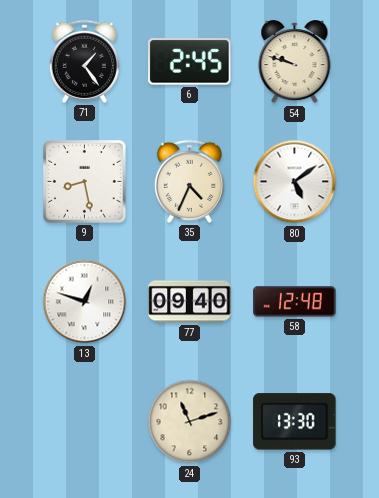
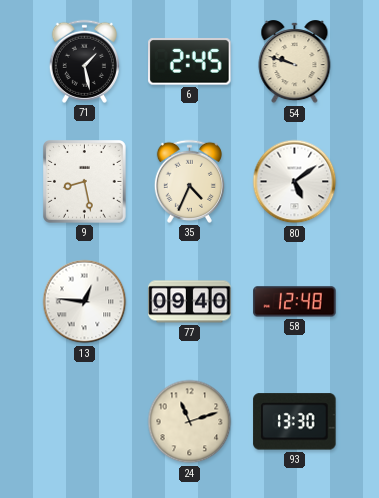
71: 1:24 -> 1:28
13: 12:48 -> 12:46
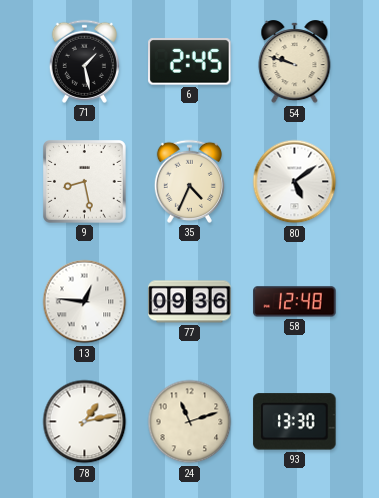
77: 09:40 -> 09:36
78: none -> 1:13
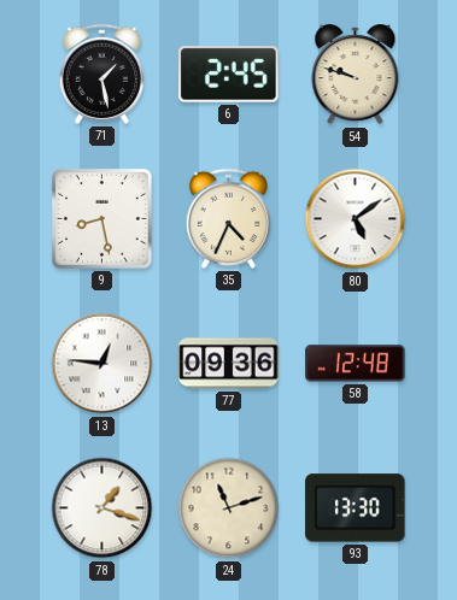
78: 1:13 -> 1:18
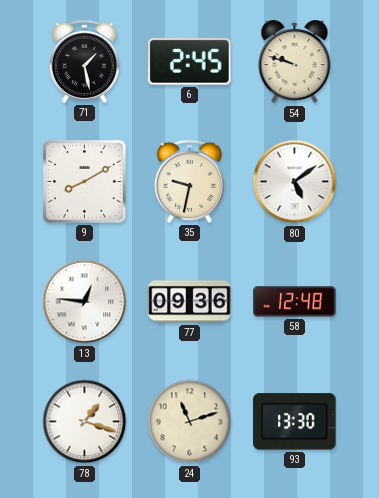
9: 8:28 -> 8:10
35: 4:34 -> 9:32
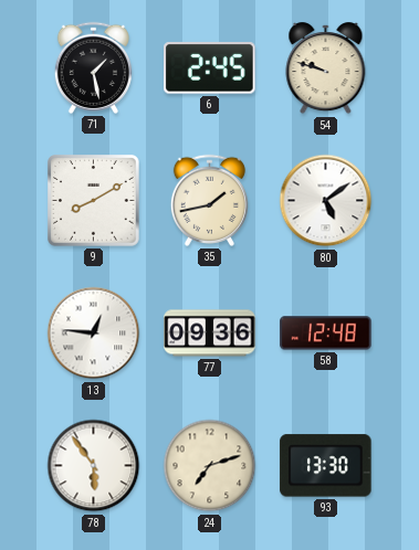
35: 9:32 -> 1:43
78: 1:18 -> 5:54
24: 11:12 -> 7:12
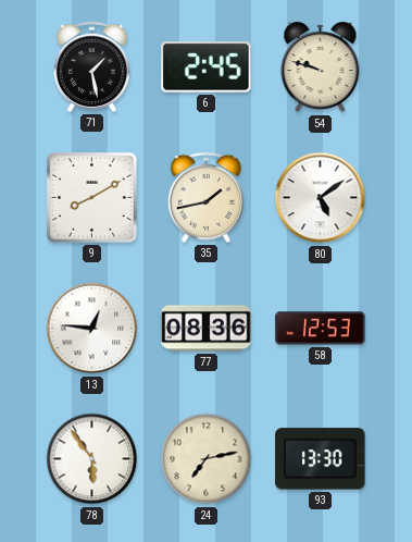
77: 09:36 -> 08:36
58: 12:48 -> 12:53
24: 7:12 -> 7:13
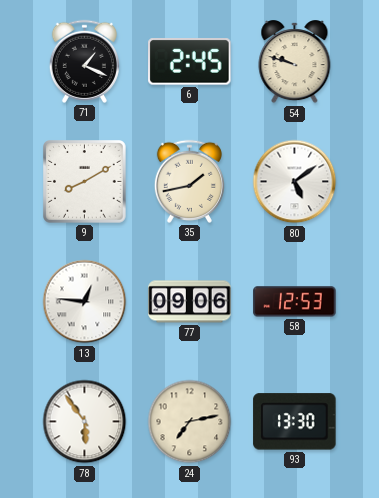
71: 1:28 -> 1:19
77: 08:36 -> 09:06
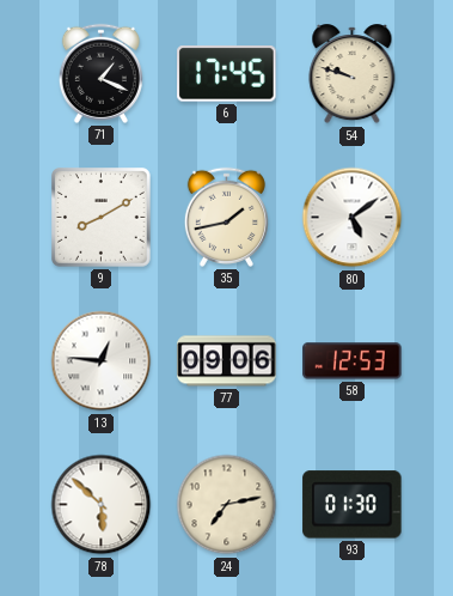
6: 2:45 -> 17:45
78: 5:54 -> 5:52
93: 13:30 -> 01:30
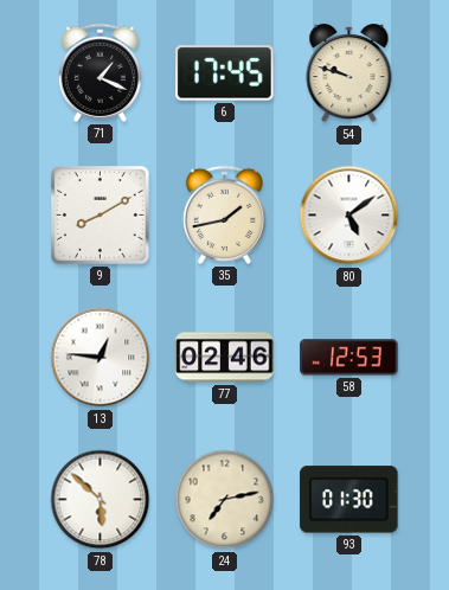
77: 09:06 -> 02:46
